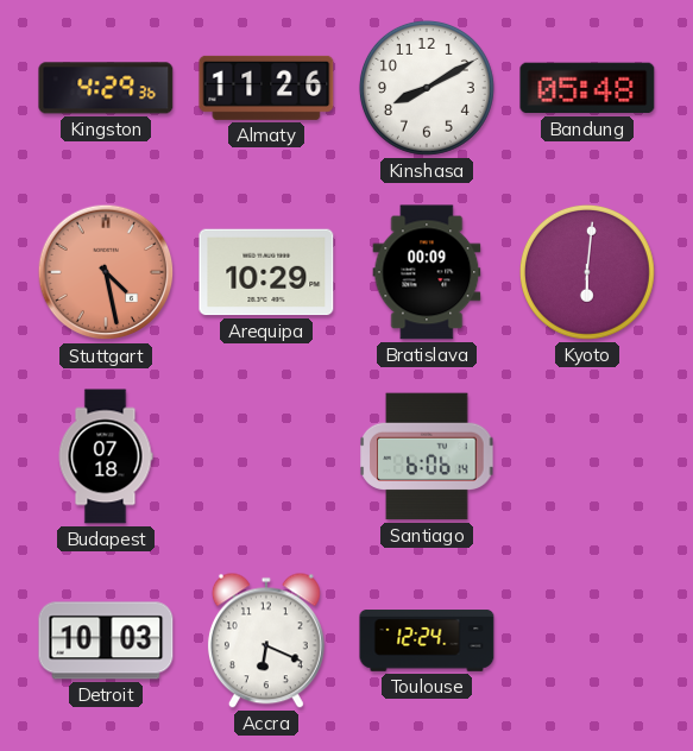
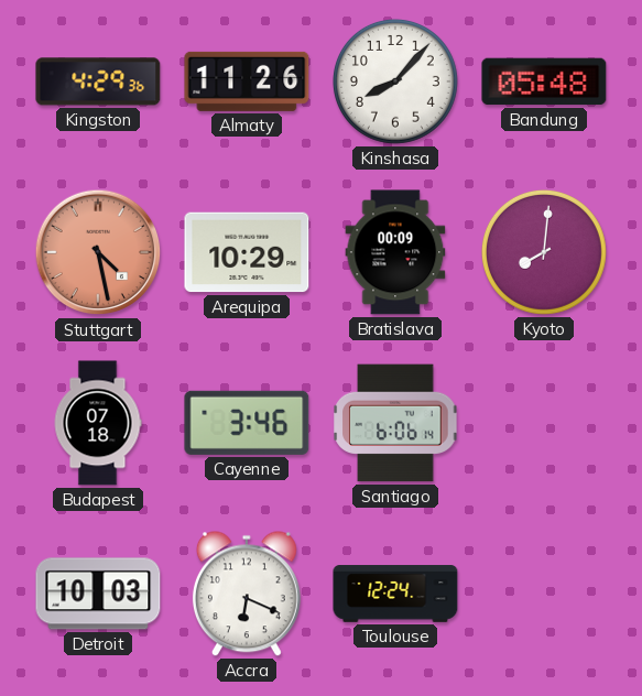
Kinshasa: 8:10 -> 8:07
Kyoto: 6:01 -> 8:01
Cayenne: none -> 3:46
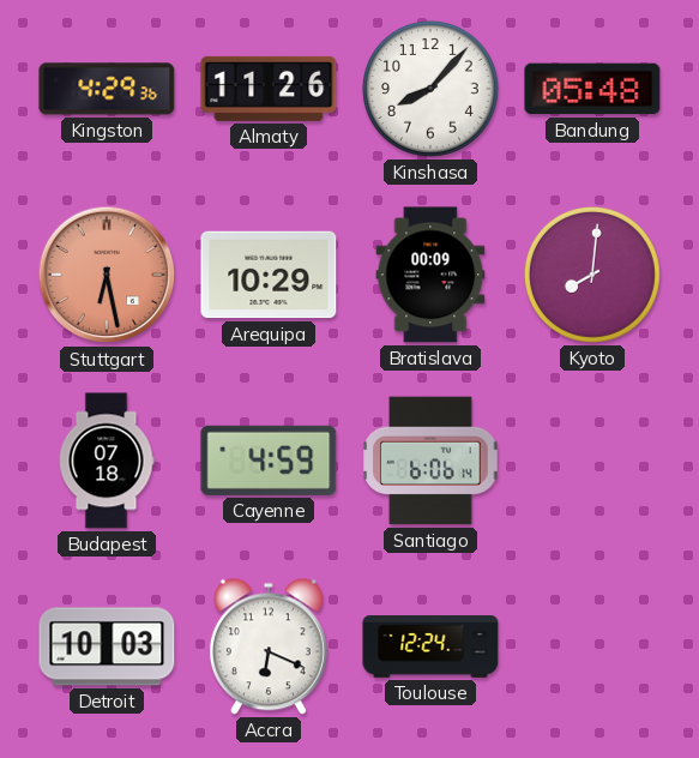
Stuttgart: 4:28 -> 6:28
Cayenne: 3:46 -> 4:59
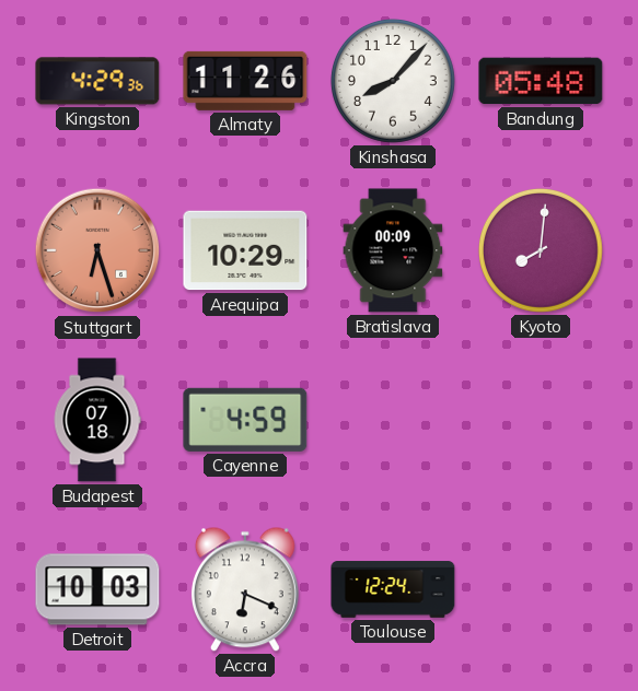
Stuttgart: 6:28 -> 6:27
Santiago: 6:06 -> none
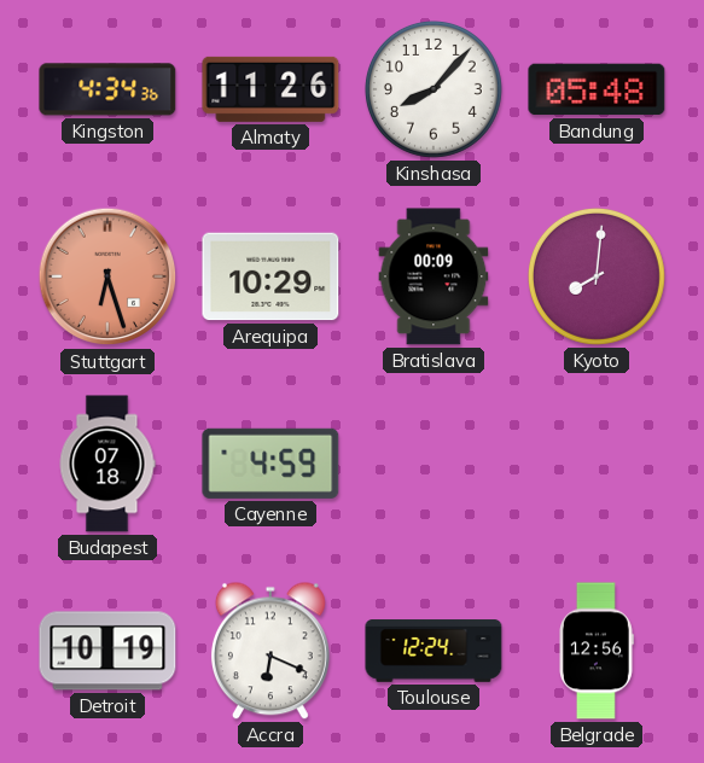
Kingston: 4:29 -> 4:34
Detroit: 10:03 -> 10:19
Belgrade: none -> 12:56
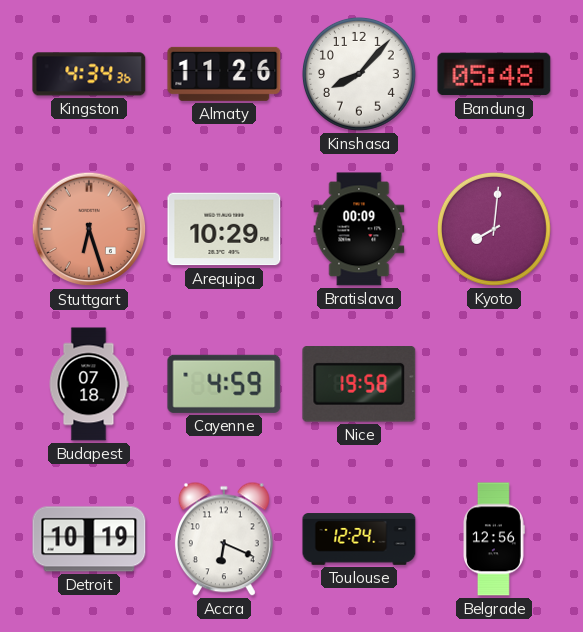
Nice: none -> 19:58
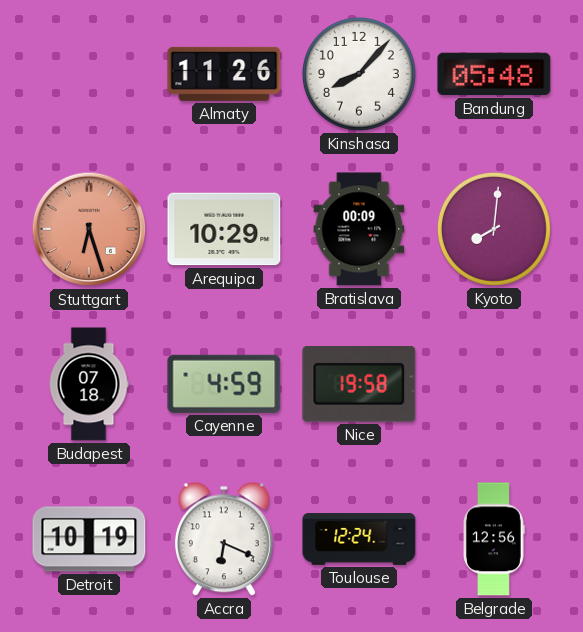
Kingston: 4:34 -> none
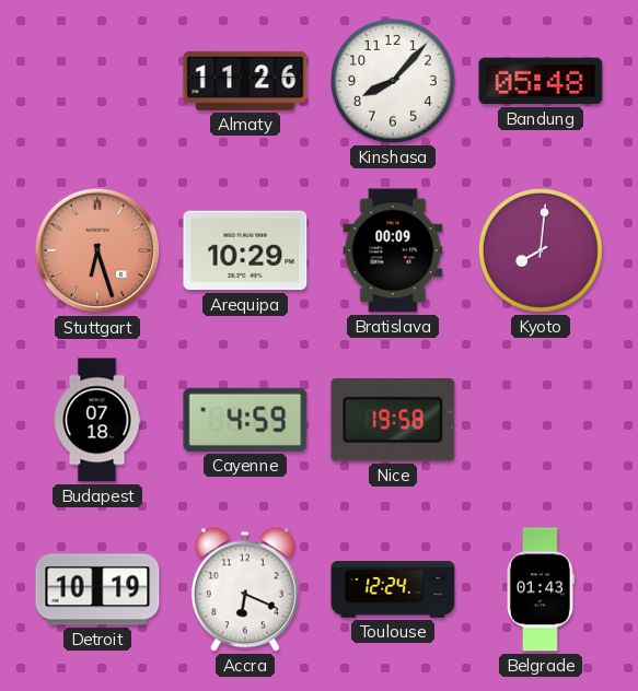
Belgrade: 12:56 -> 01:43
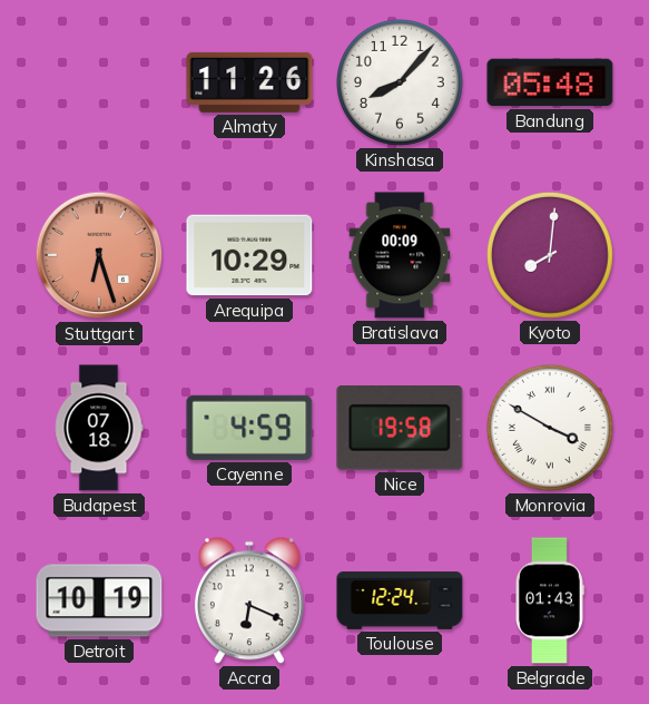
Monrovia: none -> 3:50
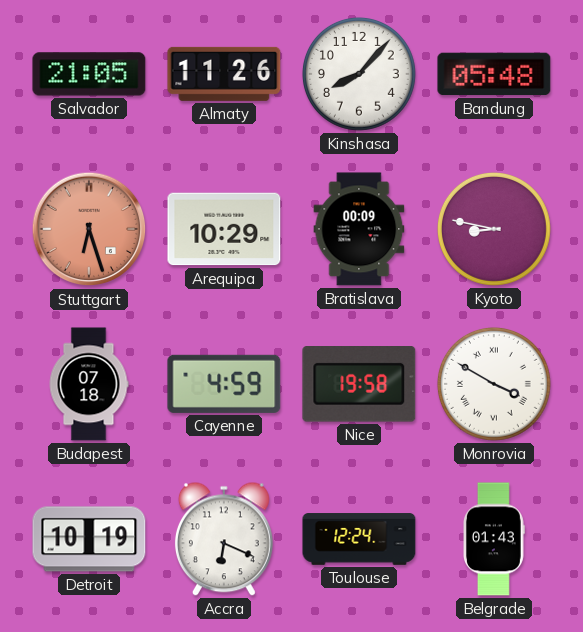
Salvador: none -> 21:05
Kyoto: 8:01 -> 8:47
